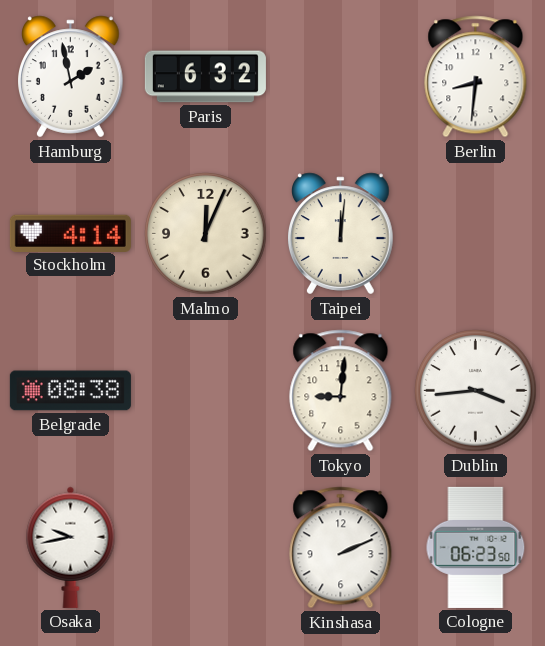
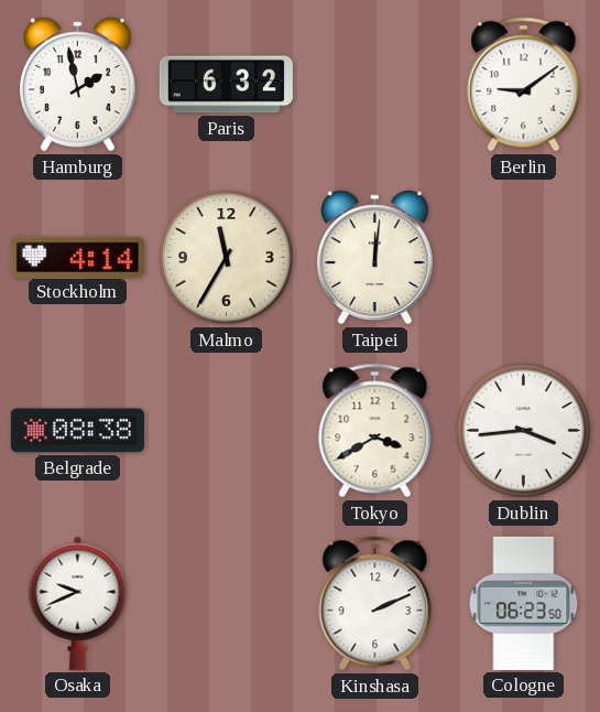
Berlin: 8:31 -> 9:09
Malmo: 12:04 -> 11:35
Tokyo: 9:01 -> 3:40
Osaka: 9:43 -> 9:41
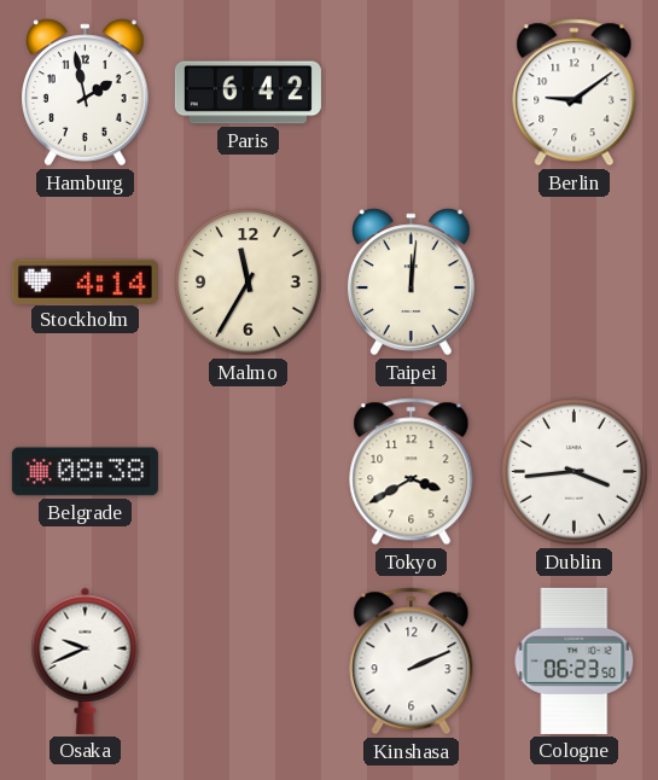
Paris: 6:32 -> 6:42
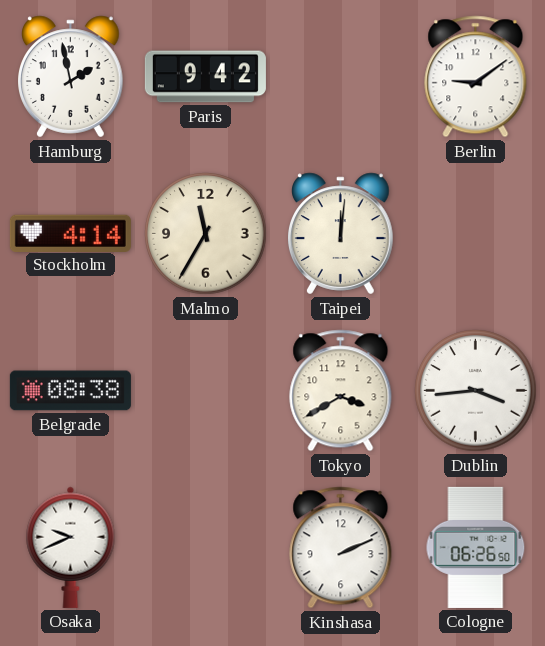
Paris: 6:42 -> 9:42
Cologne: 06:23 -> 06:26
